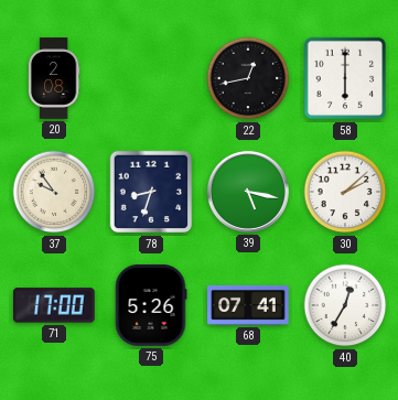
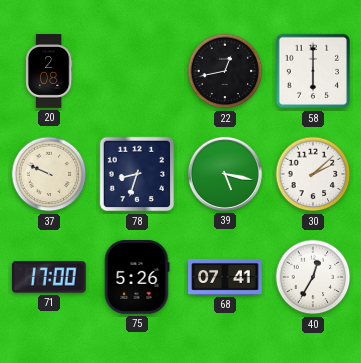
37: 9:54 -> 9:49
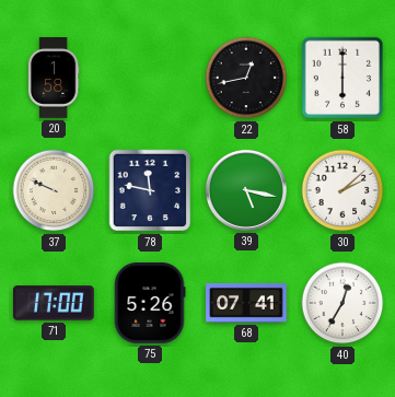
20: 2:08 -> 1:58
78: 8:33 -> 11:47
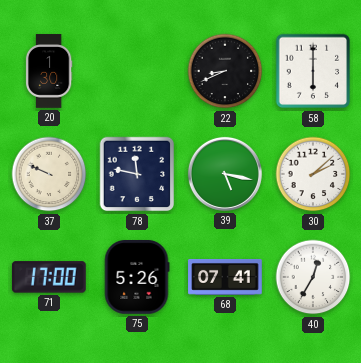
20: 1:58 -> 1:30
22: 12:43 -> 8:41
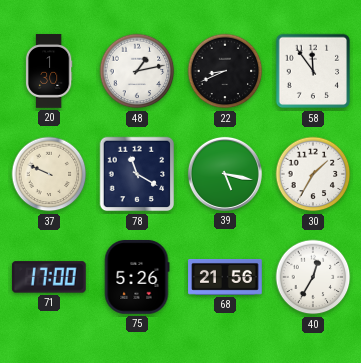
48: none -> 1:13
58: 6:00 -> 11:54
78: 11:47 -> 11:20
30: 2:08 -> 1:35
68: 07:41 -> 21:56
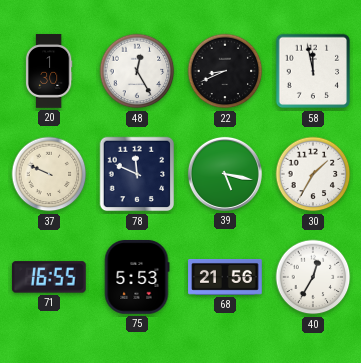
48: 1:13 -> 12:25
58: 11:54 -> 11:58
78: 11:20 -> 11:49
71: 17:00 -> 16:55
75: 5:26 -> 5:53
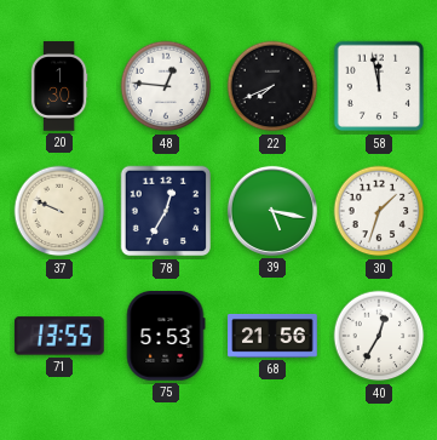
48: 12:25 -> 12:46
22: 8:41 -> 7:41
78: 11:49 -> 12:35
30: 1:35 -> 1:33
71: 16:55 -> 13:55
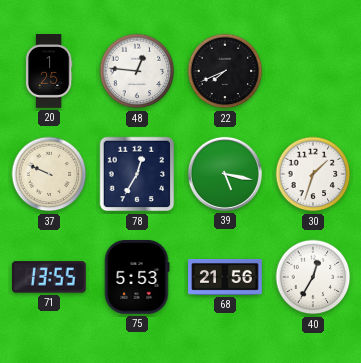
20: 1:30 -> 1:25
58: 11:58 -> none
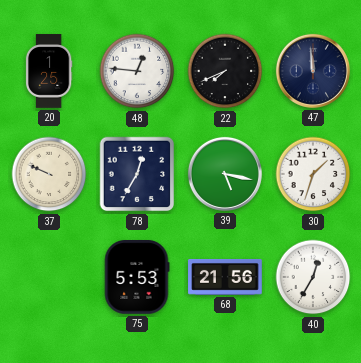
47: none -> 11:59
71: 13:55 -> none
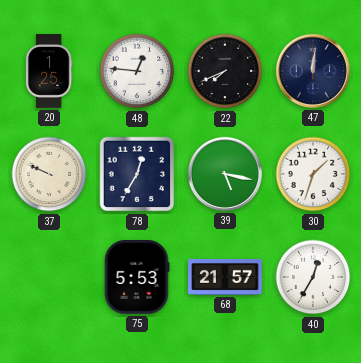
47: 11:59 -> 12:01
68: 21:56 -> 21:57
